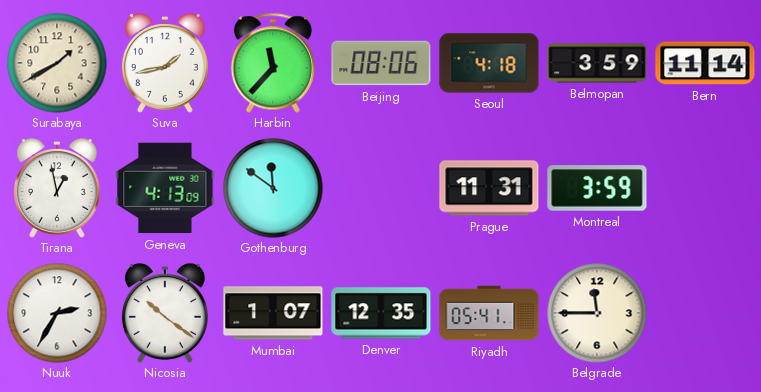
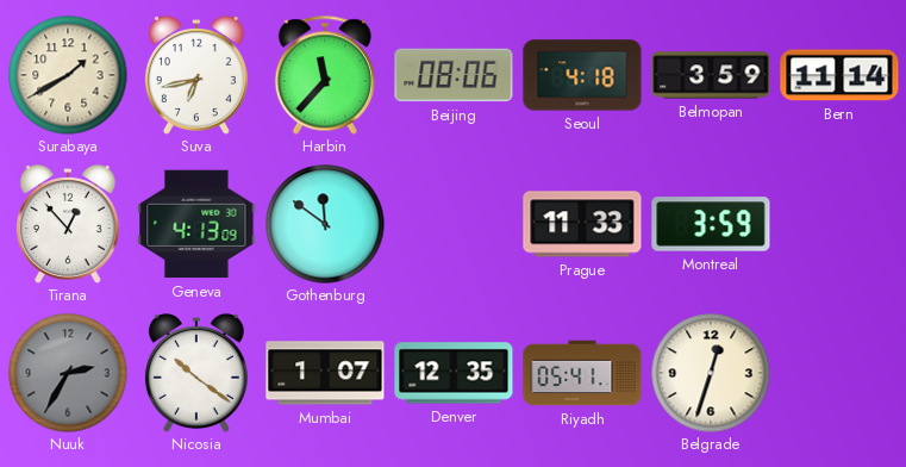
Suva: 1:43 -> 6:43
Tirana: 12:58 -> 12:53
Prague: 11:31 -> 11:33
Nuuk dial: white -> grey
Belgrade: 11:45 -> 12:33
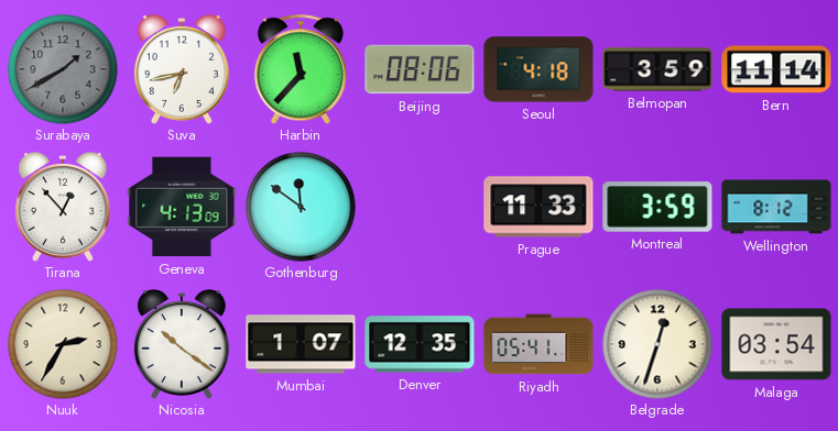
Surabaya dial: cream -> grey
Wellington: none -> 8:12
Nuuk dial: grey -> cream
Malaga: none -> 03:54
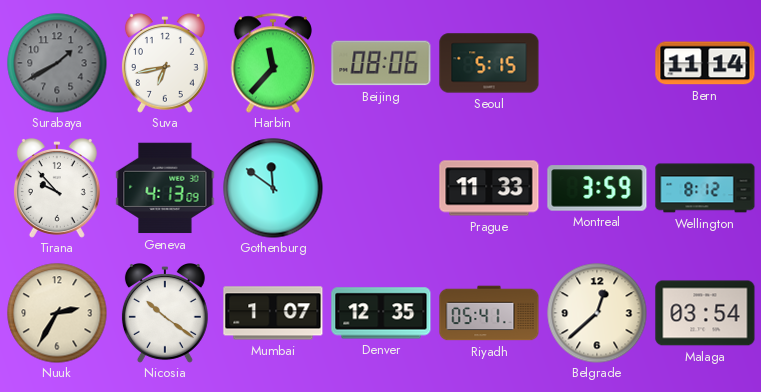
Seoul: 4:18 -> 5:15
Belmopan: 3:59 -> none
Tirana: 12:53 -> 9:53
Belgrade: 12:33 -> 12:38
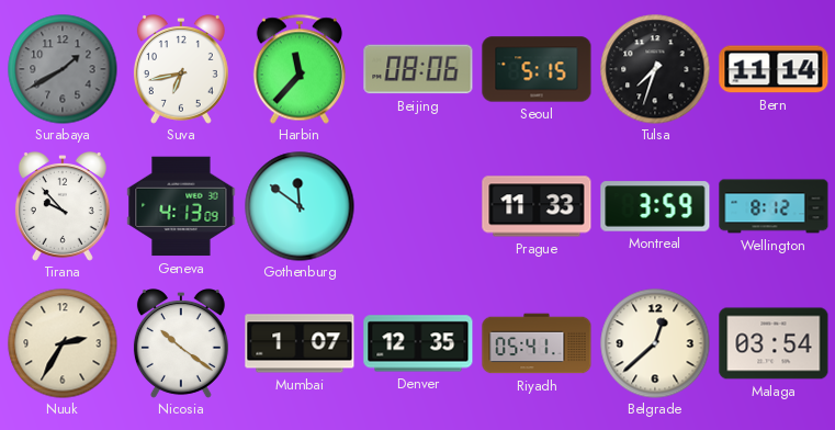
Tulsa: none -> 7:33
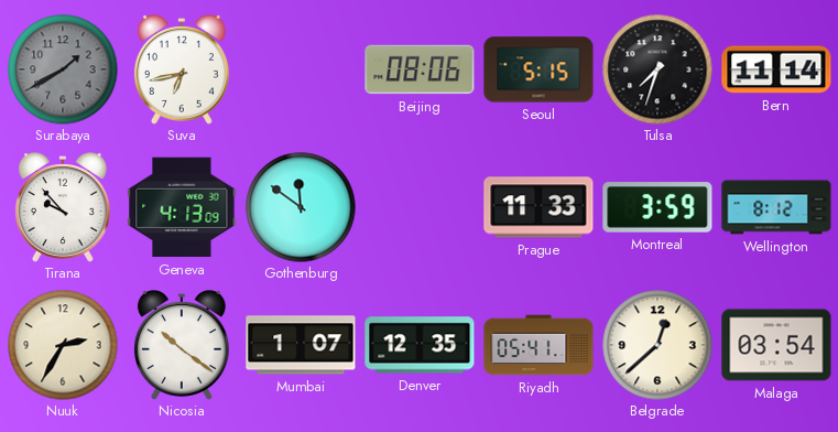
Harbin: 11:37 -> none
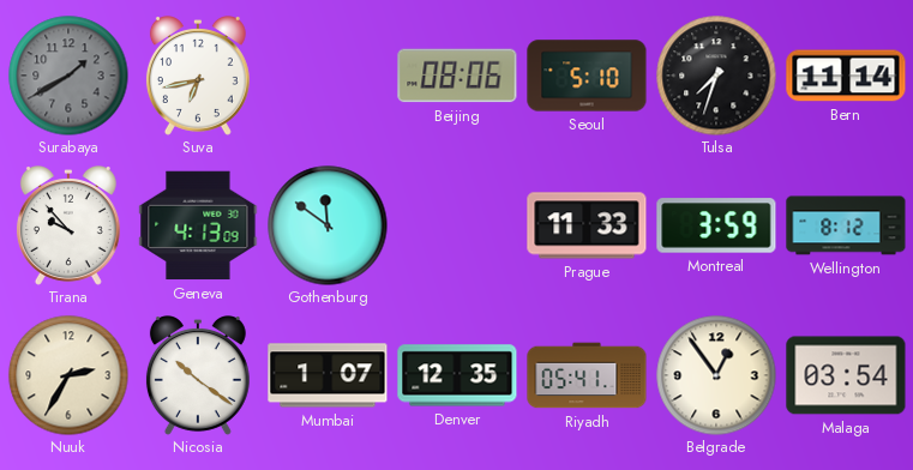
Seoul: 5:15 -> 5:10
Belgrade: 12:38 -> 12:54
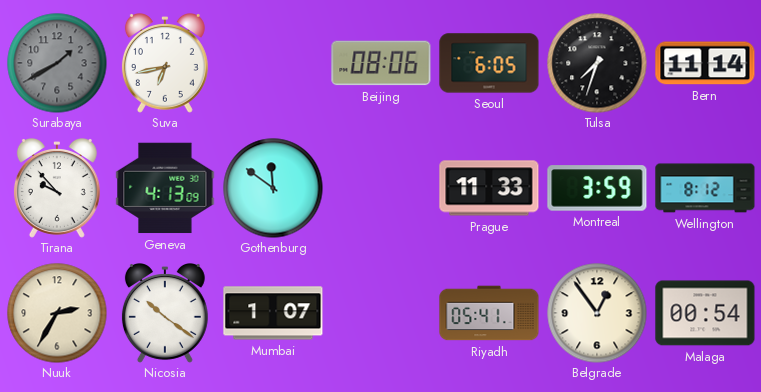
Seoul: 5:10 -> 6:05
Denver: 12:35 -> none
Malaga: 03:54 -> 00:54
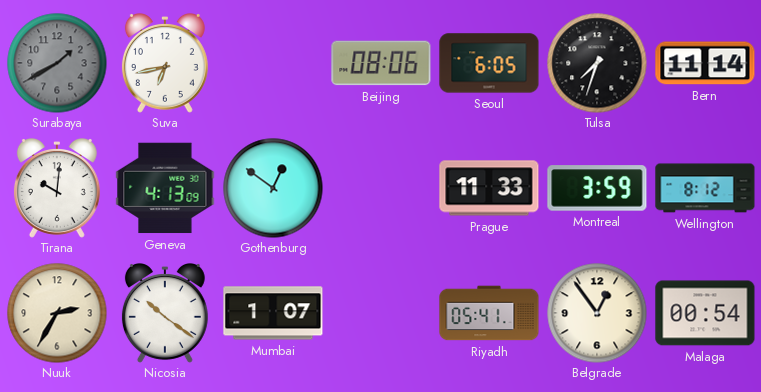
Tirana: 9:53 -> 10:01
Gothenburg: 11:51 -> 12:51
